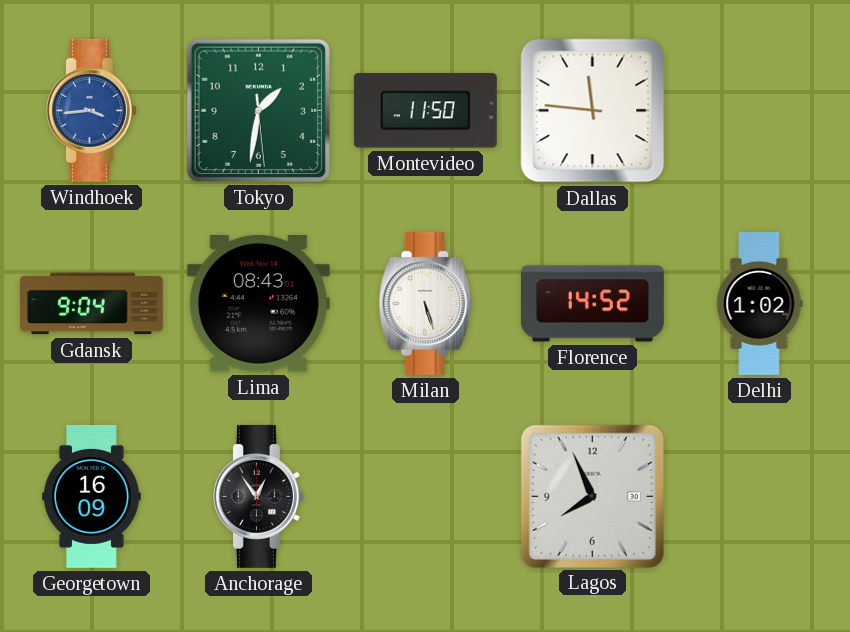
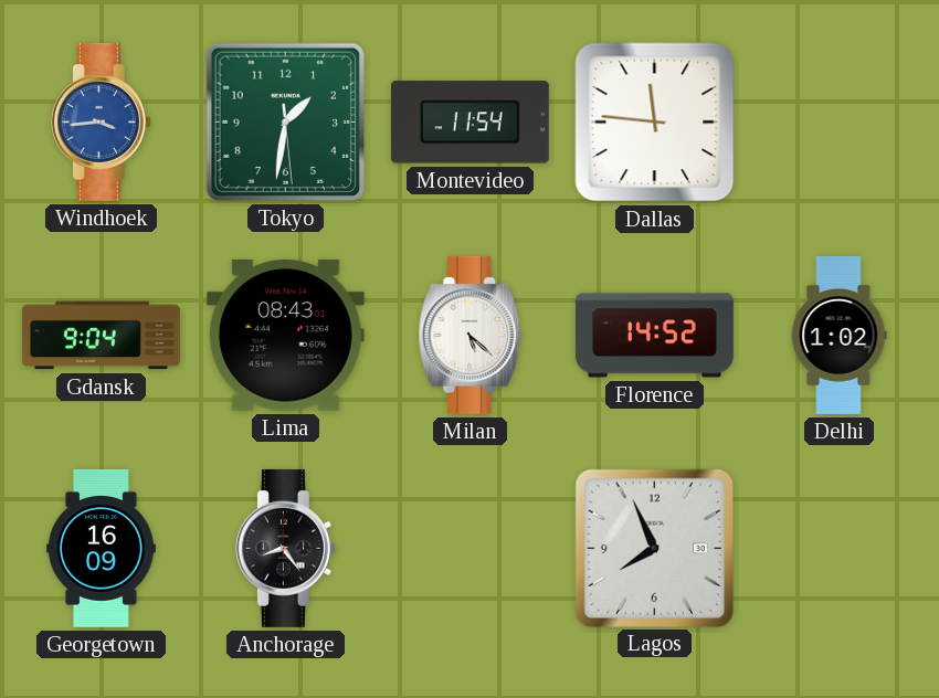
Montevideo: 11:50 -> 11:54
Milan: 5:27 -> 5:22
Anchorage: 12:54 -> 8:24
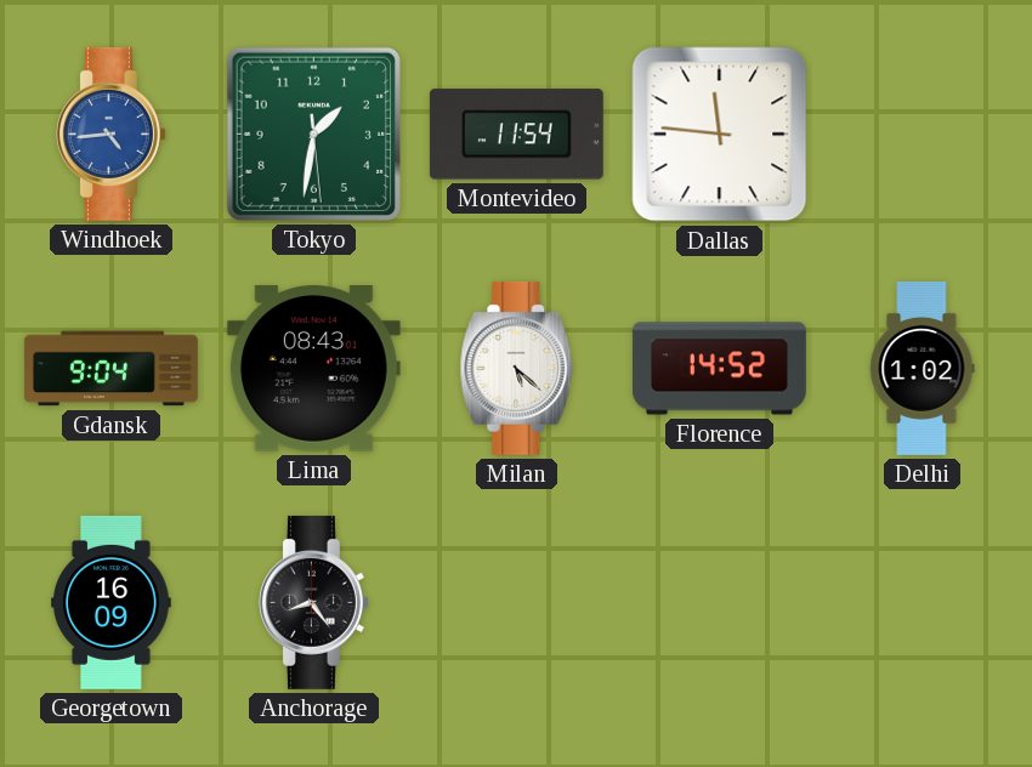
Windhoek: 3:44 -> 4:44
Lagos: 7:56 -> none
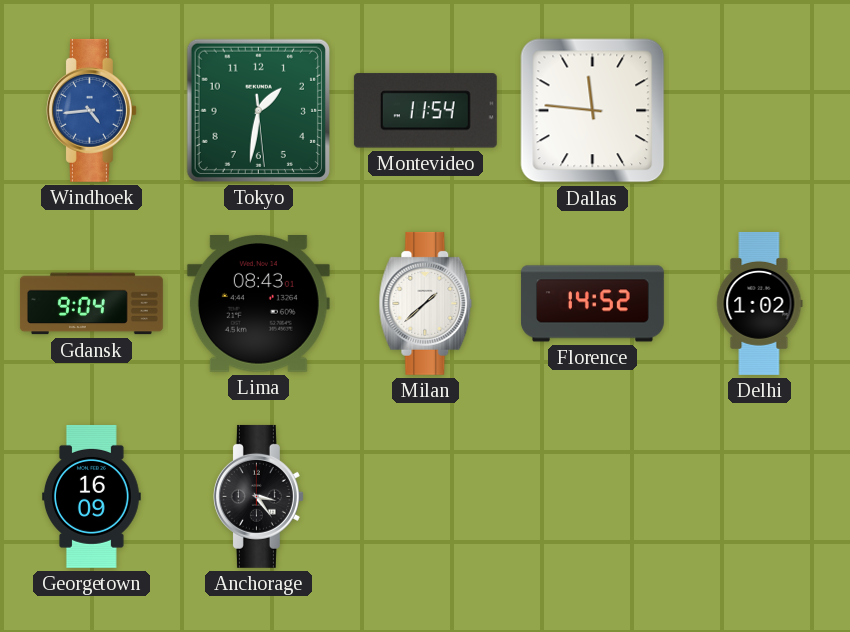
Milan: 5:22 -> 1:38
Anchorage: 8:24 -> 3:24
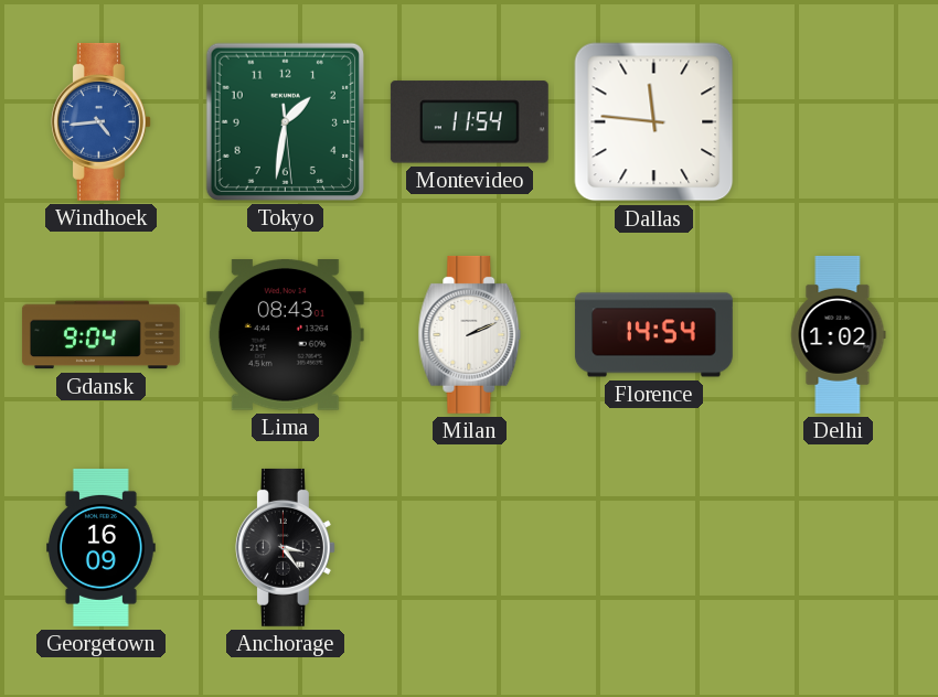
Milan: 1:38 -> 2:11
Florence: 14:52 -> 14:54
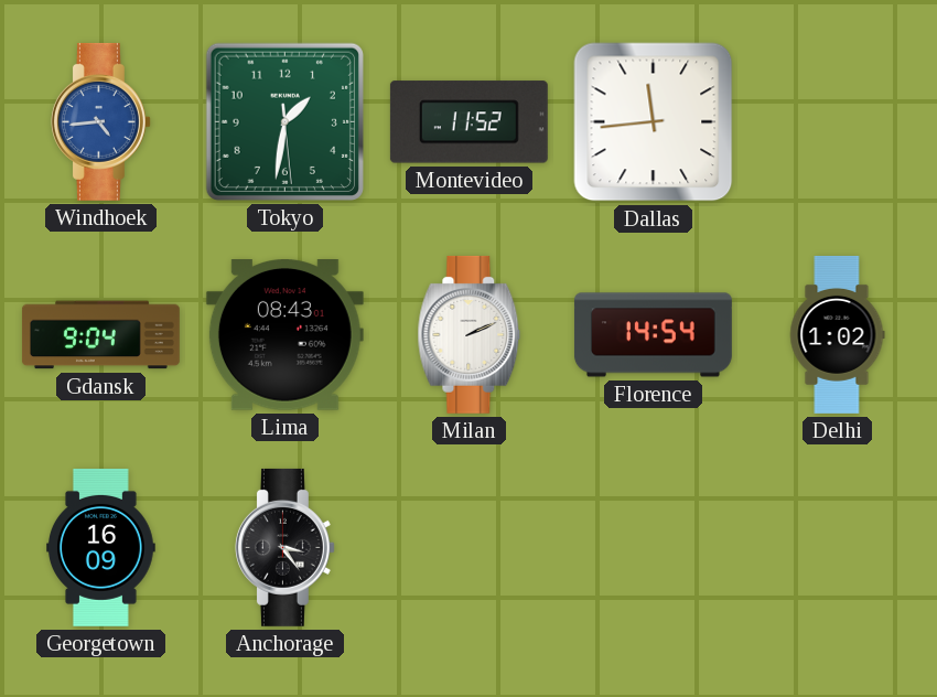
Montevideo: 11:54 -> 11:52
Dallas: 11:46 -> 11:44
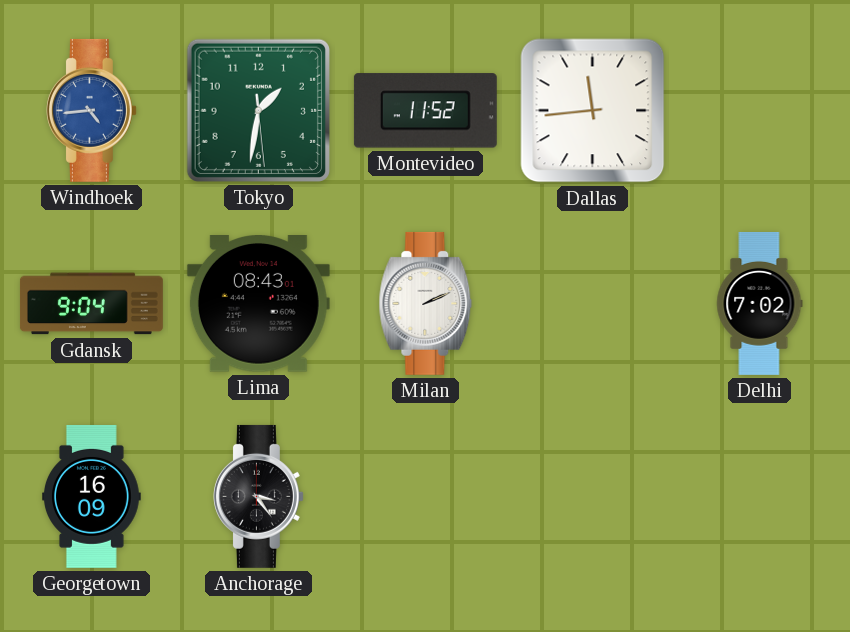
Florence: 14:54 -> none
Delhi: 1:02 -> 7:02
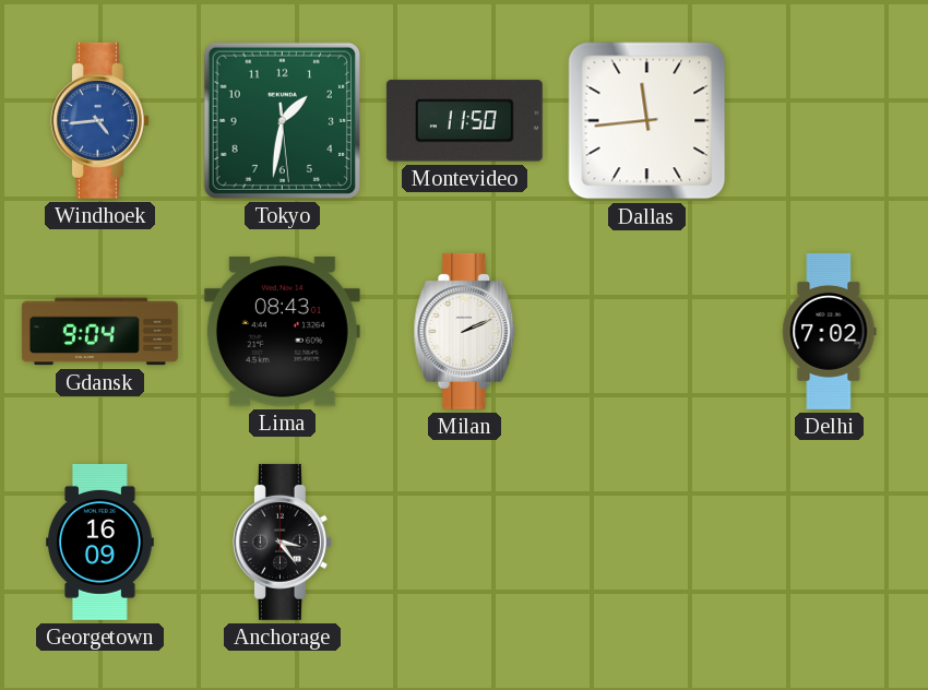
Montevideo: 11:52 -> 11:50
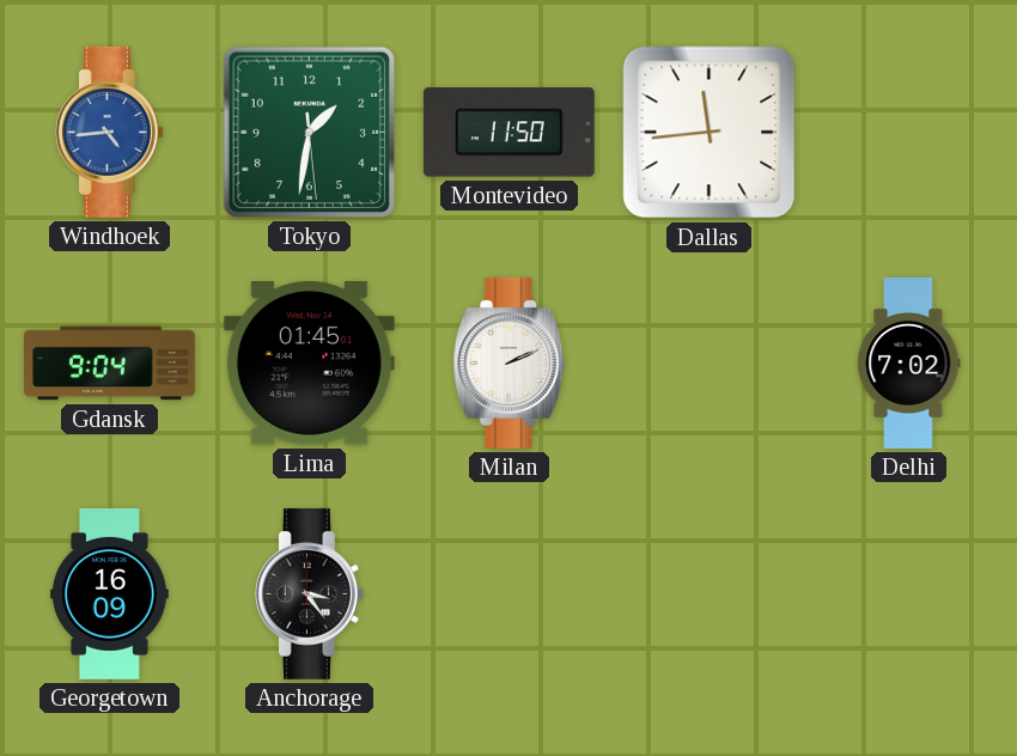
Lima: 08:43 -> 01:45
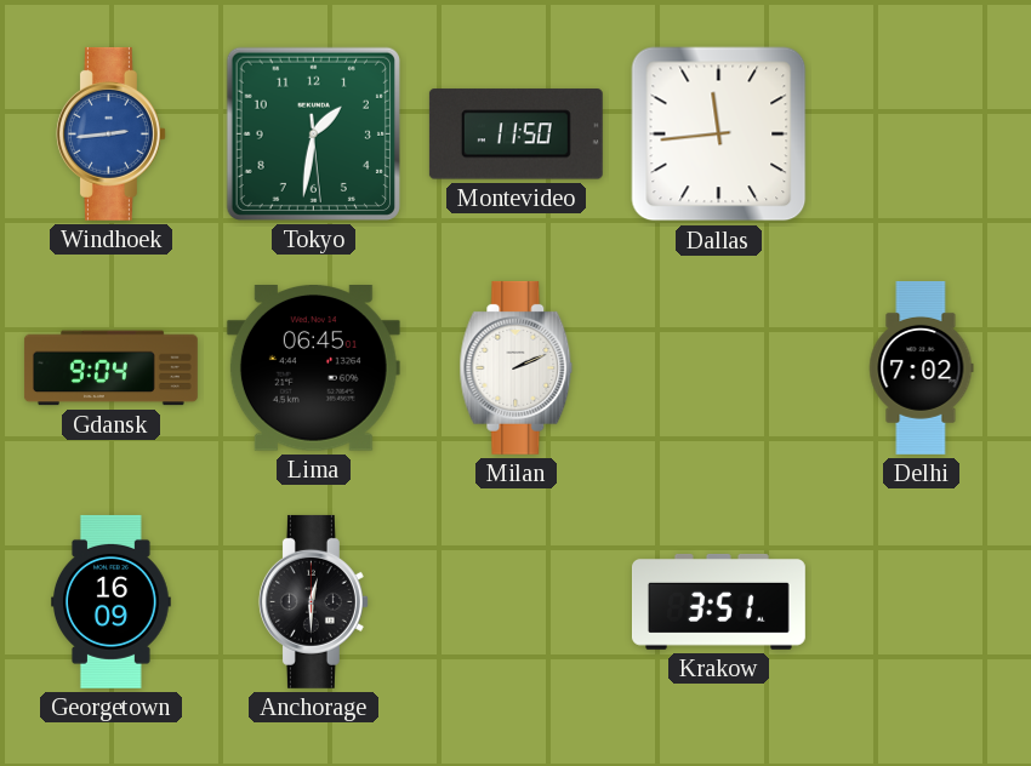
Windhoek: 4:44 -> 2:44
Lima: 01:45 -> 06:45
Anchorage: 3:24 -> 12:30
Krakow: none -> 3:51
